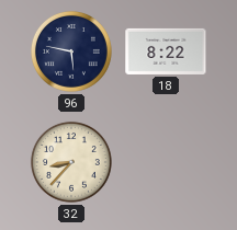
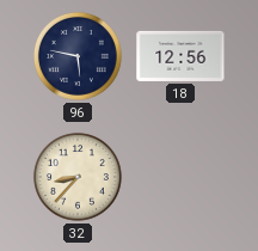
18: 8:22 -> 12:56
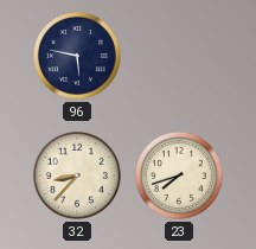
18: 12:56 -> none
23: none -> 7:42
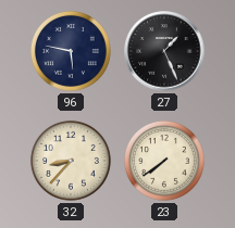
27: none -> 1:26
23: 7:42 -> 7:39
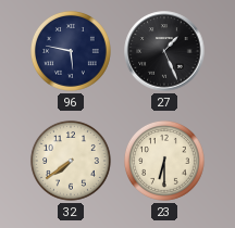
32: 8:37 -> 7:39
23: 7:39 -> 6:30
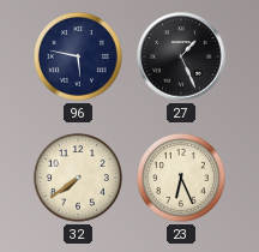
23: 6:30 -> 6:26
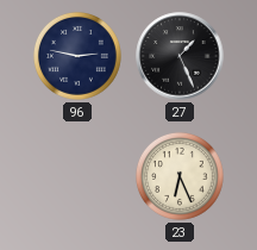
96: 5:47 -> 2:47
32: 7:39 -> none
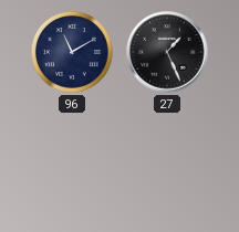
96: 2:47 -> 11:10
23: 6:26 -> none
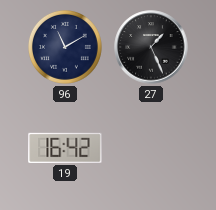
19: none -> 16:42
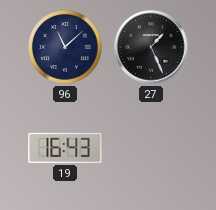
96: 11:10 -> 11:08
19: 16:42 -> 16:43
